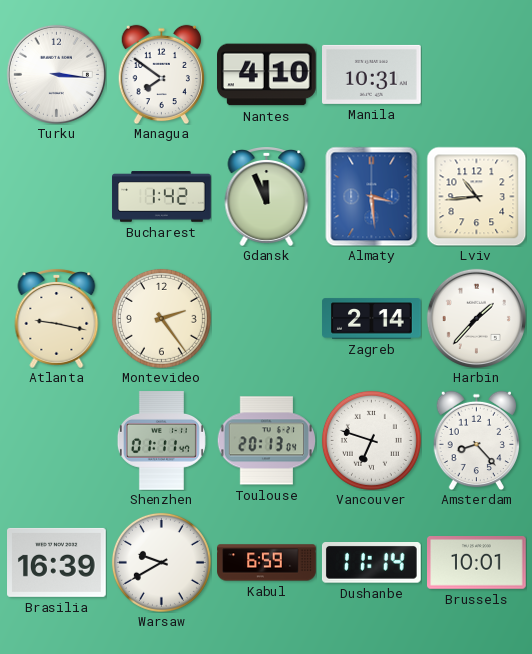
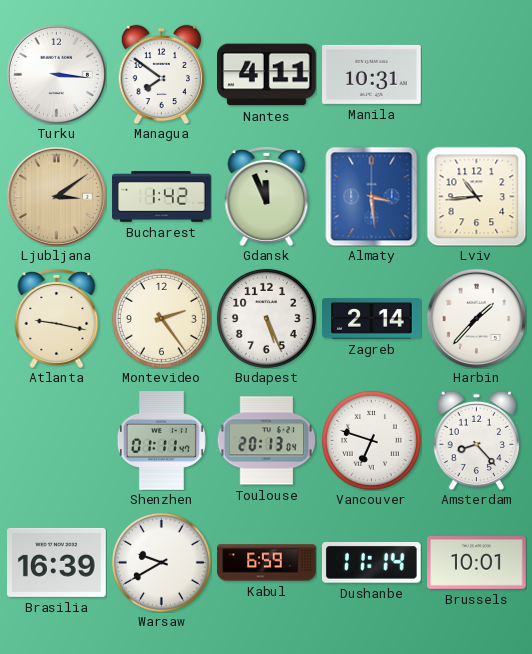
Nantes: 4:10 -> 4:11
Ljubljana: none -> 3:09
Budapest: none -> 5:26
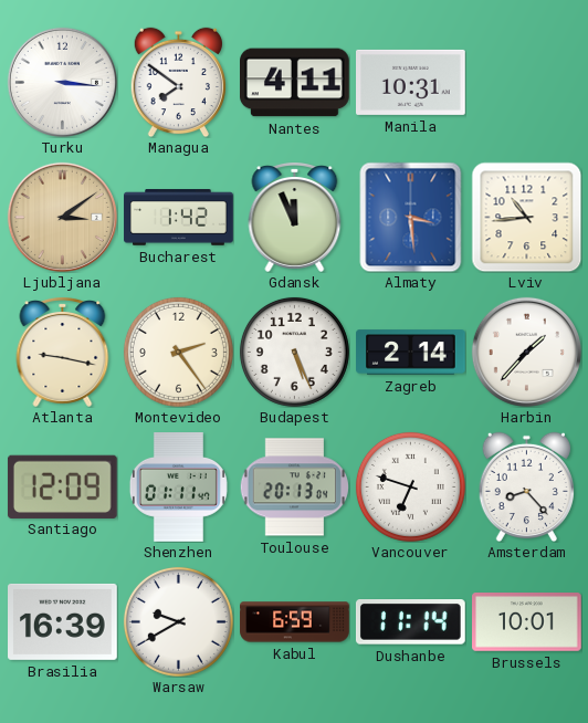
Santiago: none -> 12:09
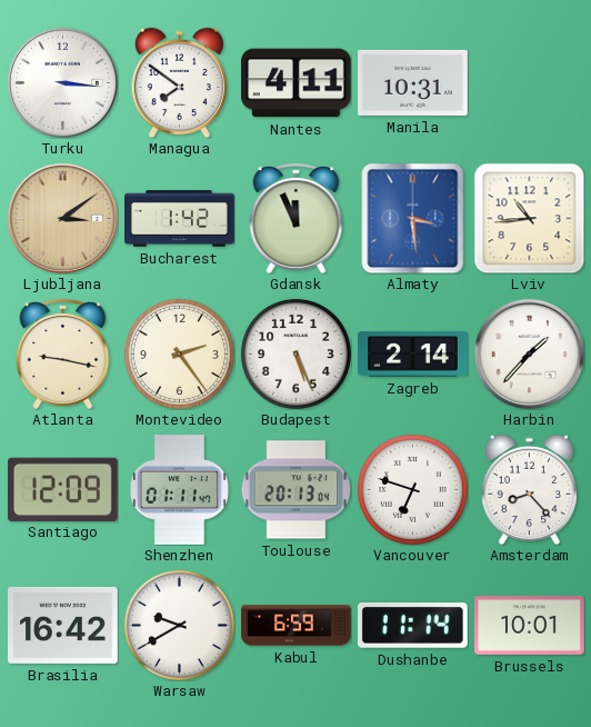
Brasilia: 16:39 -> 16:42
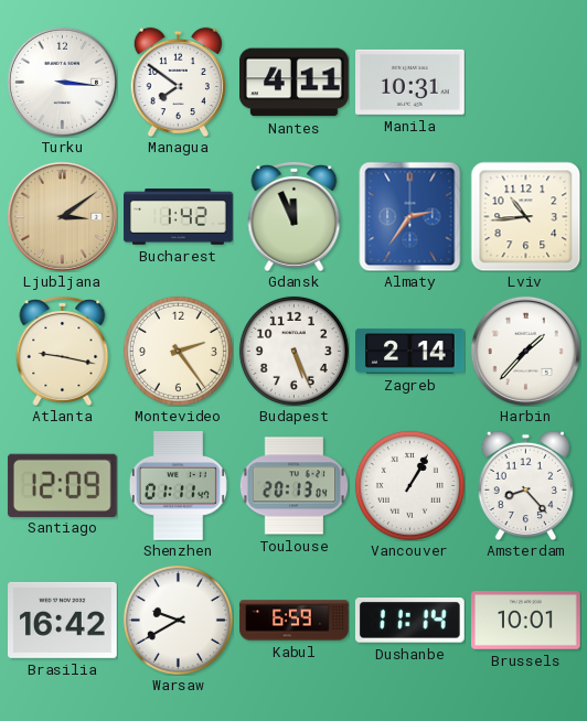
Almaty: 3:29 -> 2:36
Vancouver: 6:48 -> 1:05
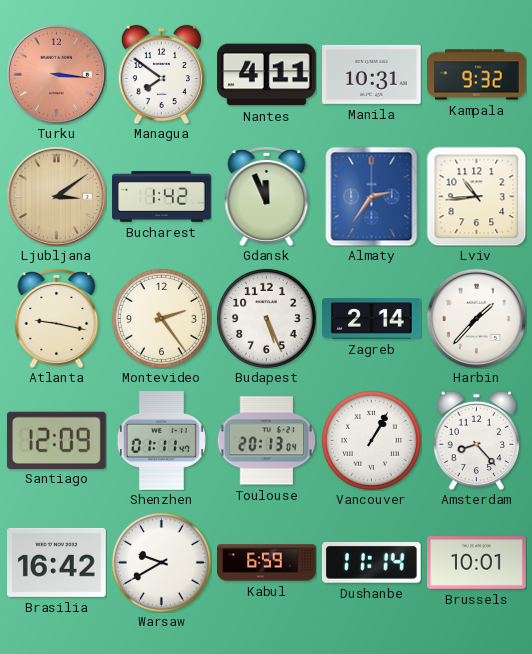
Turku dial: white -> salmon
Kampala: none -> 9:32
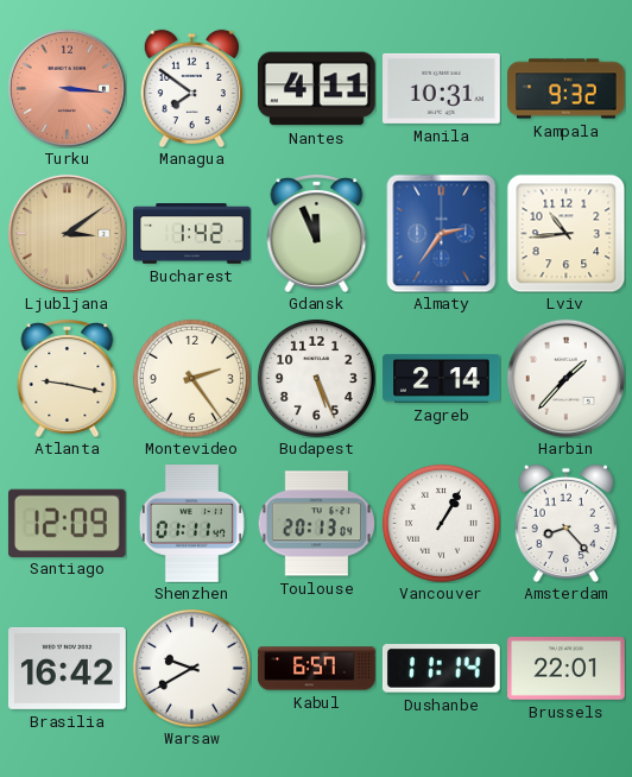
Kabul: 6:59 -> 6:57
Brussels: 10:01 -> 22:01
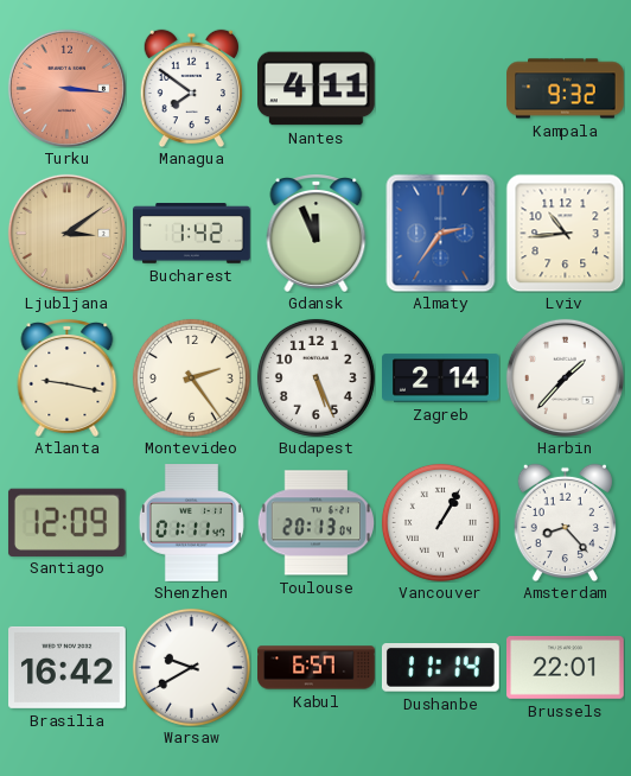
Manila: 10:31 -> none
